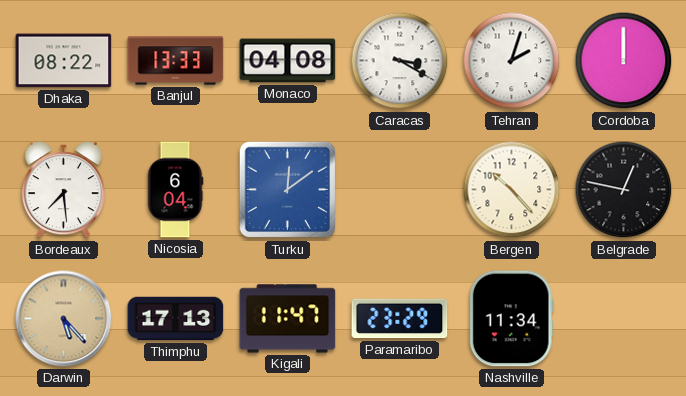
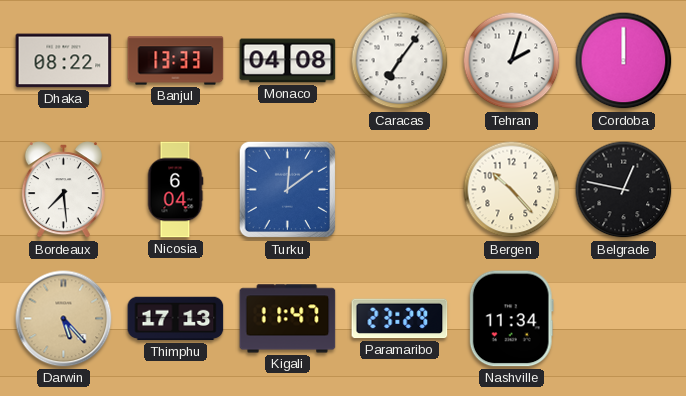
Caracas: 3:20 -> 7:06
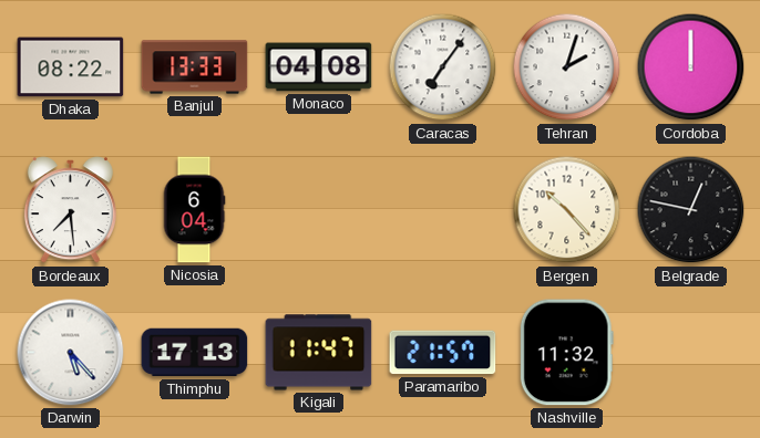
Turku: 12:09 -> none
Darwin dial: champagne -> white
Paramaribo: 23:29 -> 21:57
Nashville: 11:34 -> 11:32
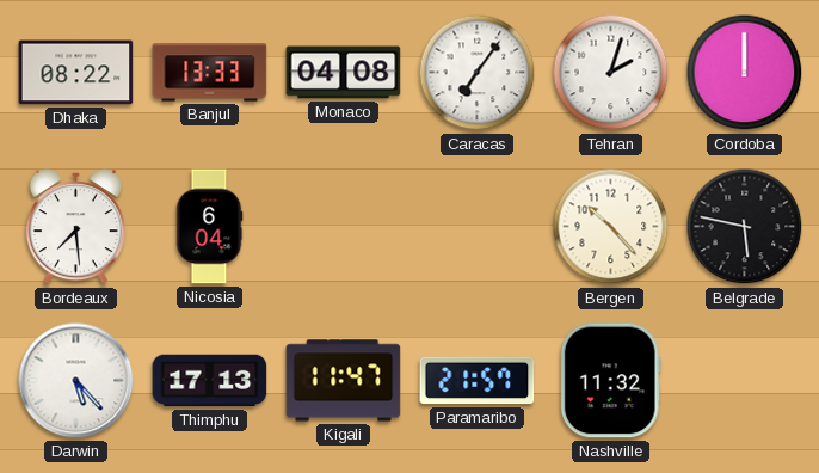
Belgrade: 12:47 -> 5:47
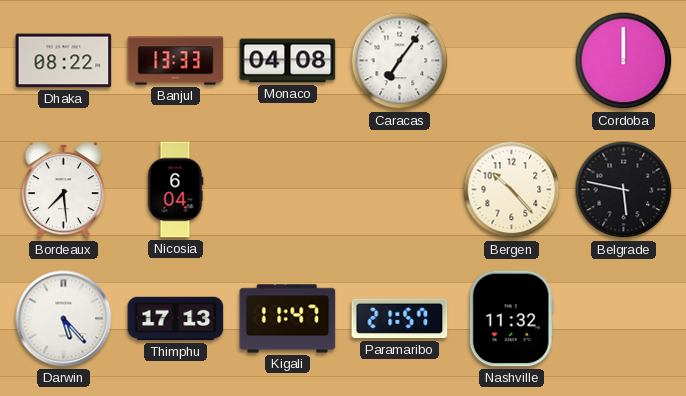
Tehran: 2:03 -> none
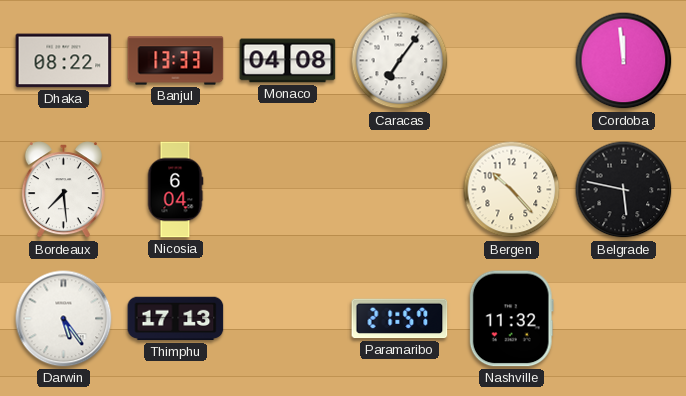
Cordoba: 12:00 -> 11:59
Darwin: 5:23 -> 5:24
Kigali: 11:47 -> none
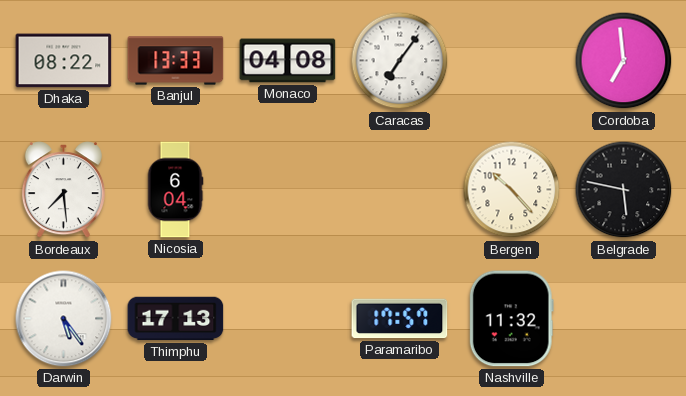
Cordoba: 11:59 -> 6:59
Paramaribo: 21:57 -> 17:57
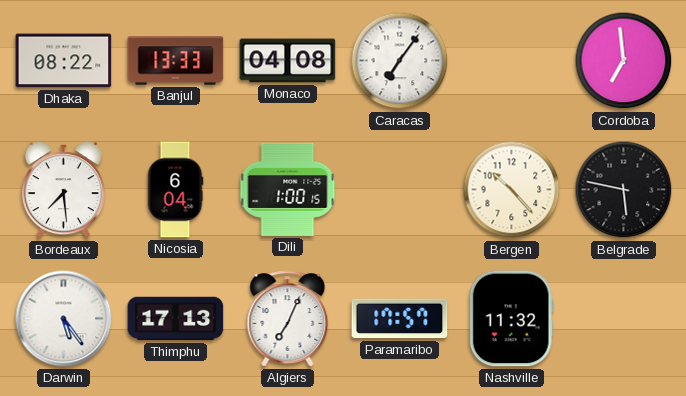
Dili: none -> 1:00
Algiers: none -> 7:04
